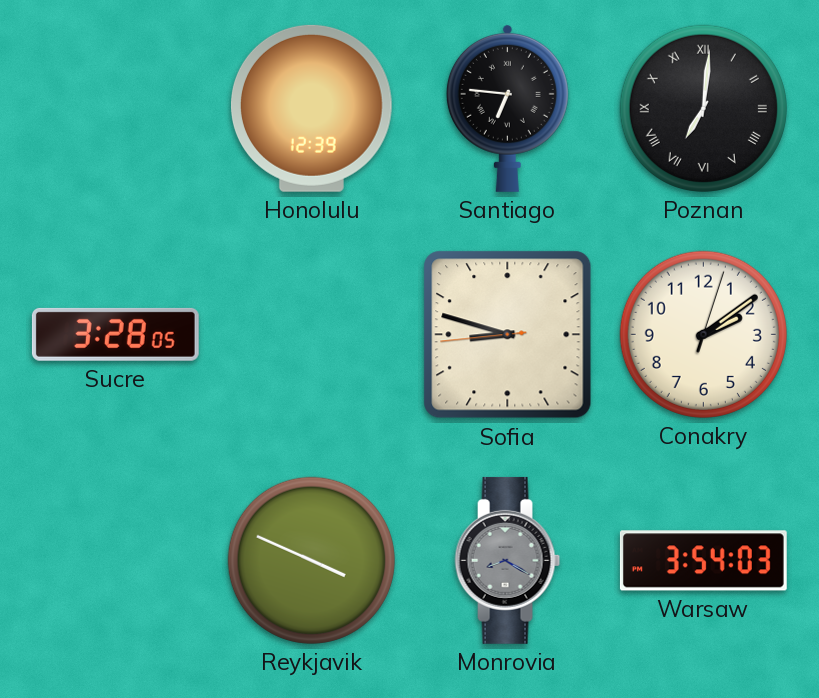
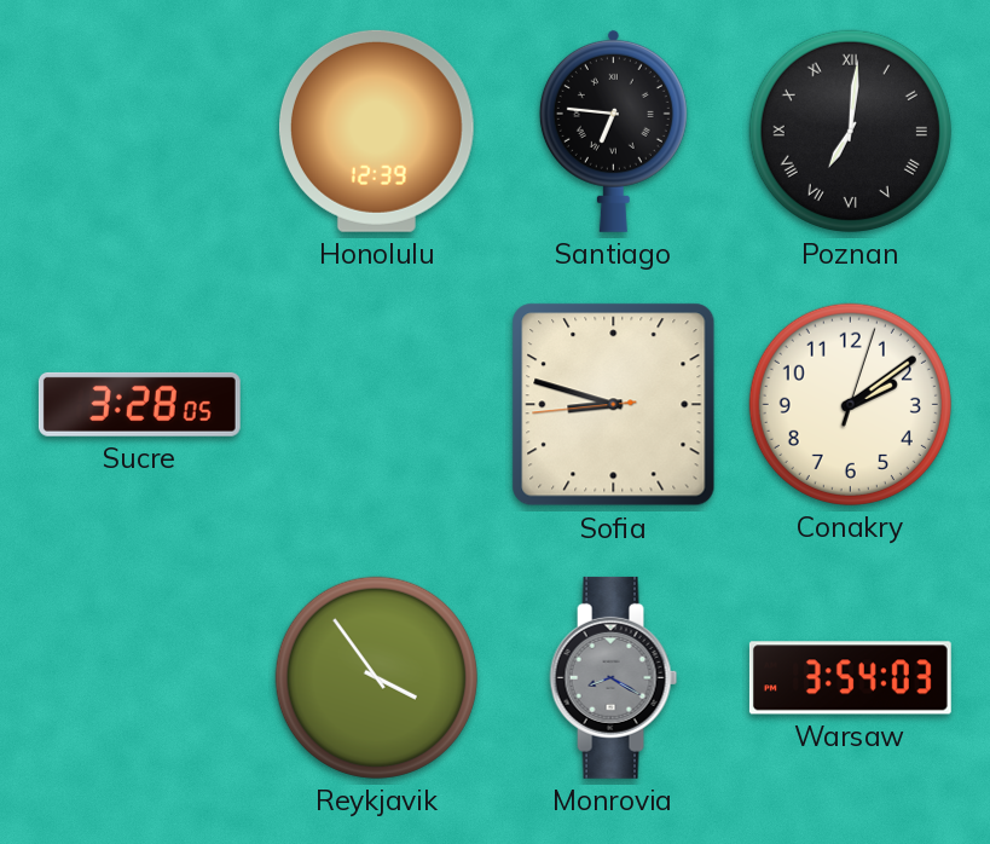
Reykjavik: 3:49 -> 3:54
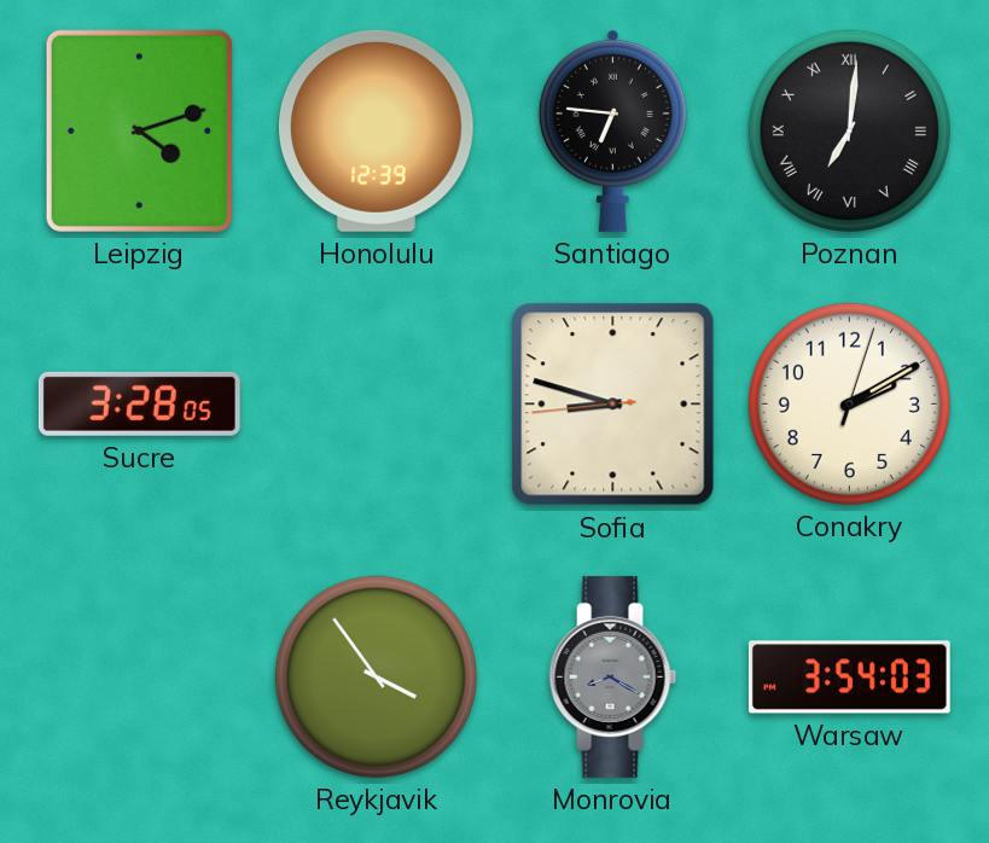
Leipzig: none -> 4:12
Conakry: 2:09 -> 2:10
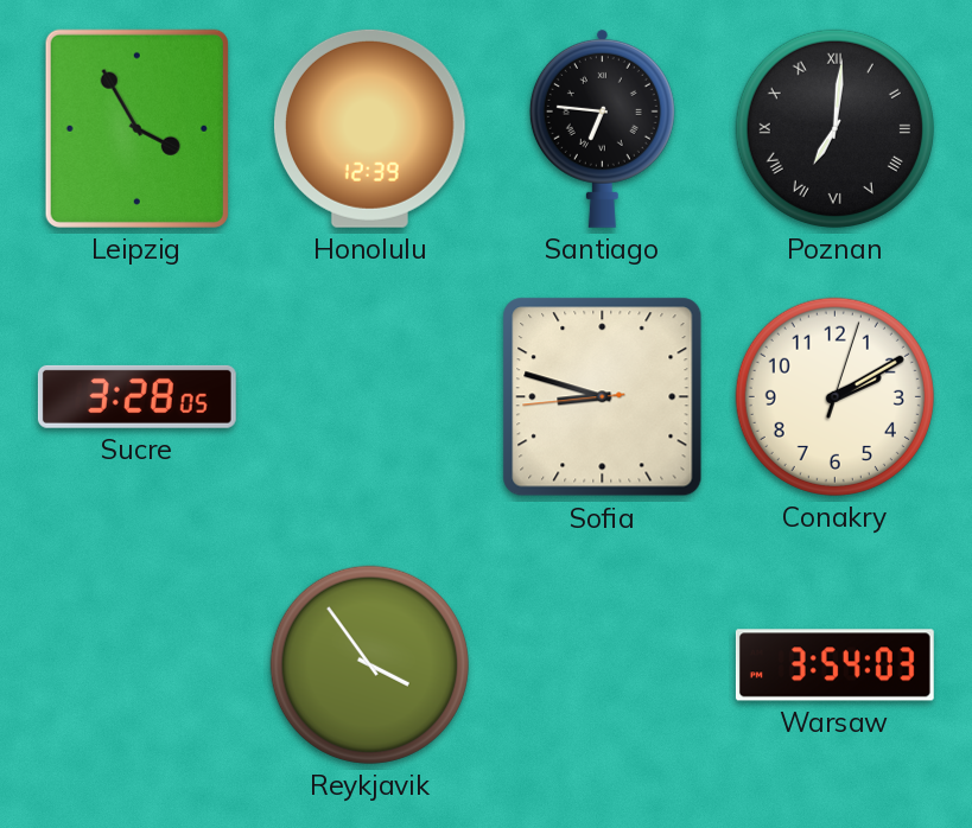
Leipzig: 4:12 -> 3:55
Monrovia: 8:20 -> none
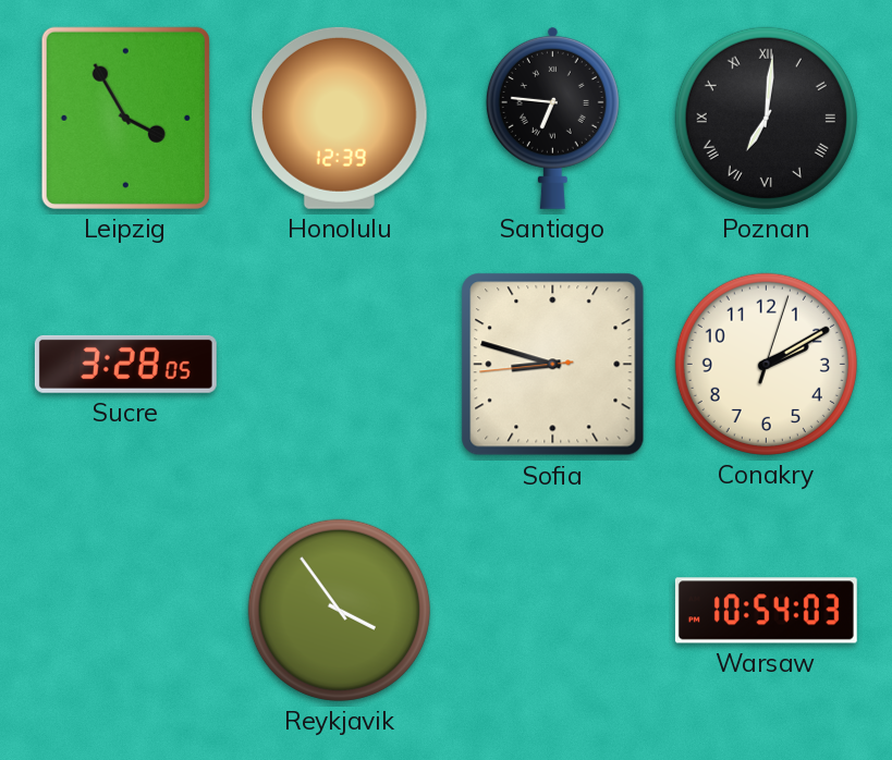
Warsaw: 3:54 -> 10:54
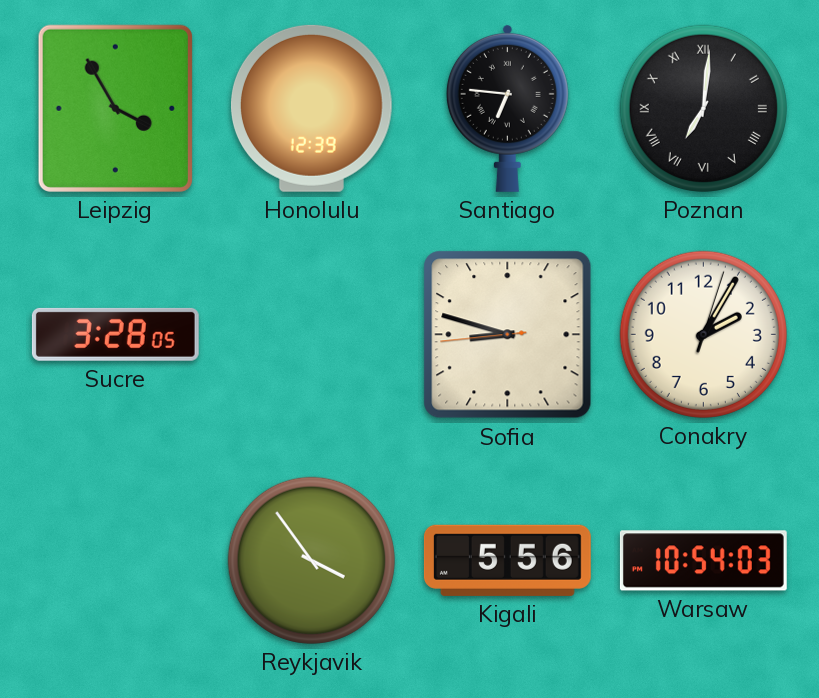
Conakry: 2:10 -> 2:05
Kigali: none -> 5:56
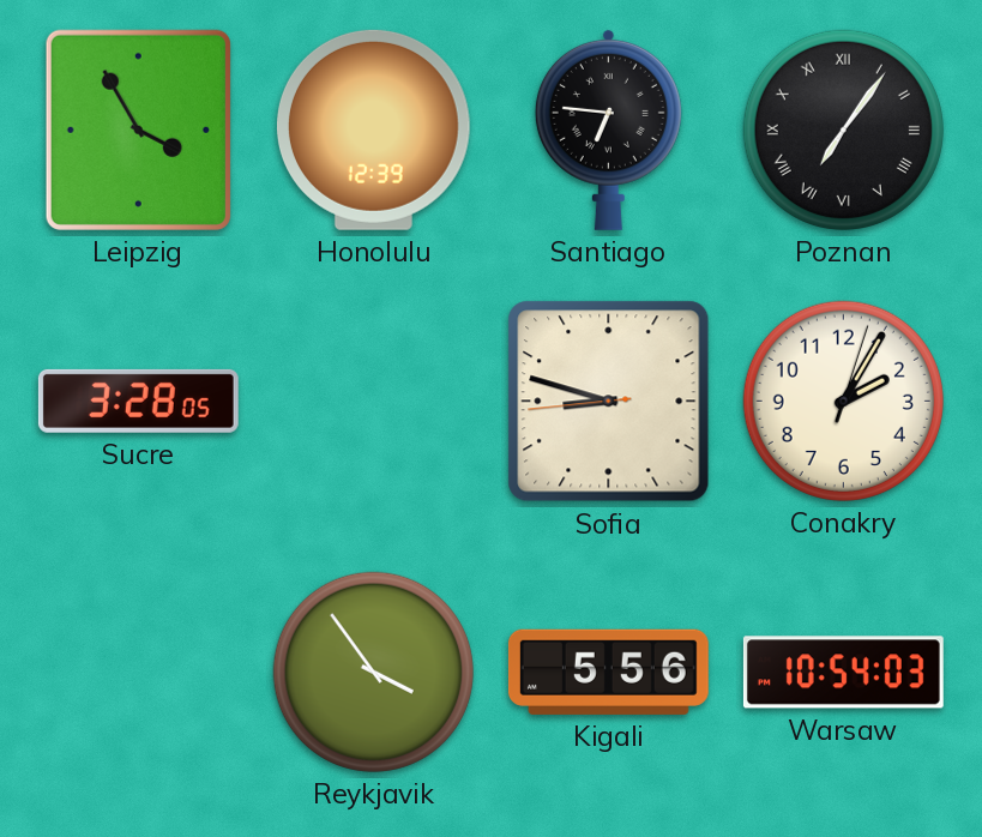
Poznan: 7:01 -> 7:06
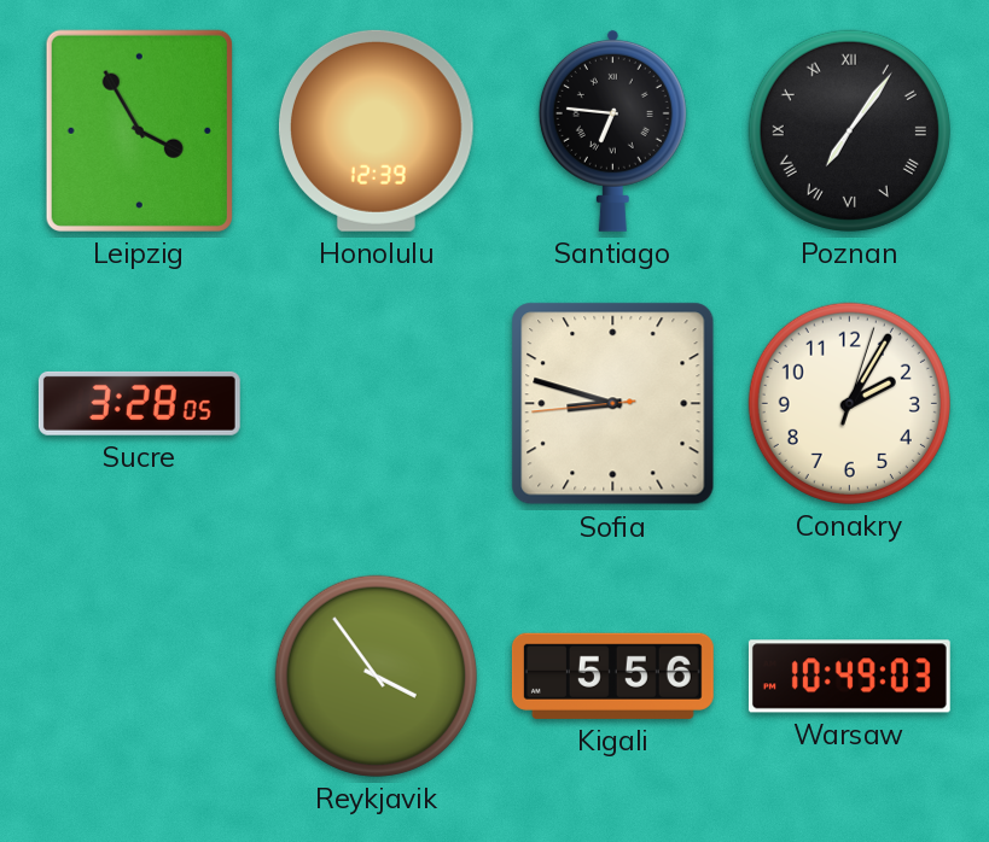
Warsaw: 10:54 -> 10:49
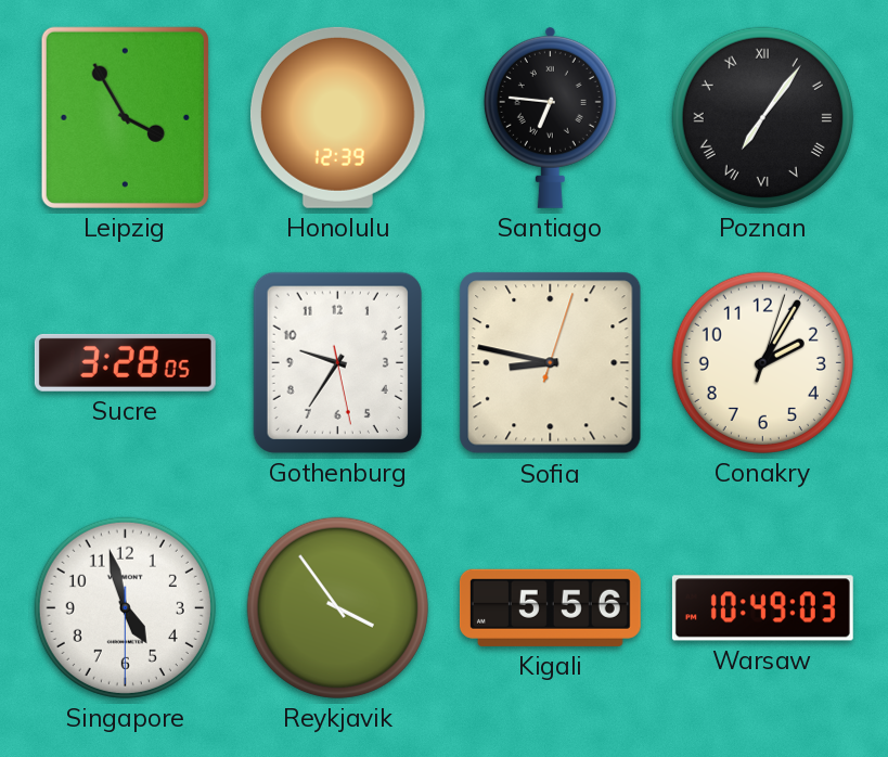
Gothenburg: none -> 9:35
Sofia: 8:47:44 -> 8:47:03
Singapore: none -> 4:57
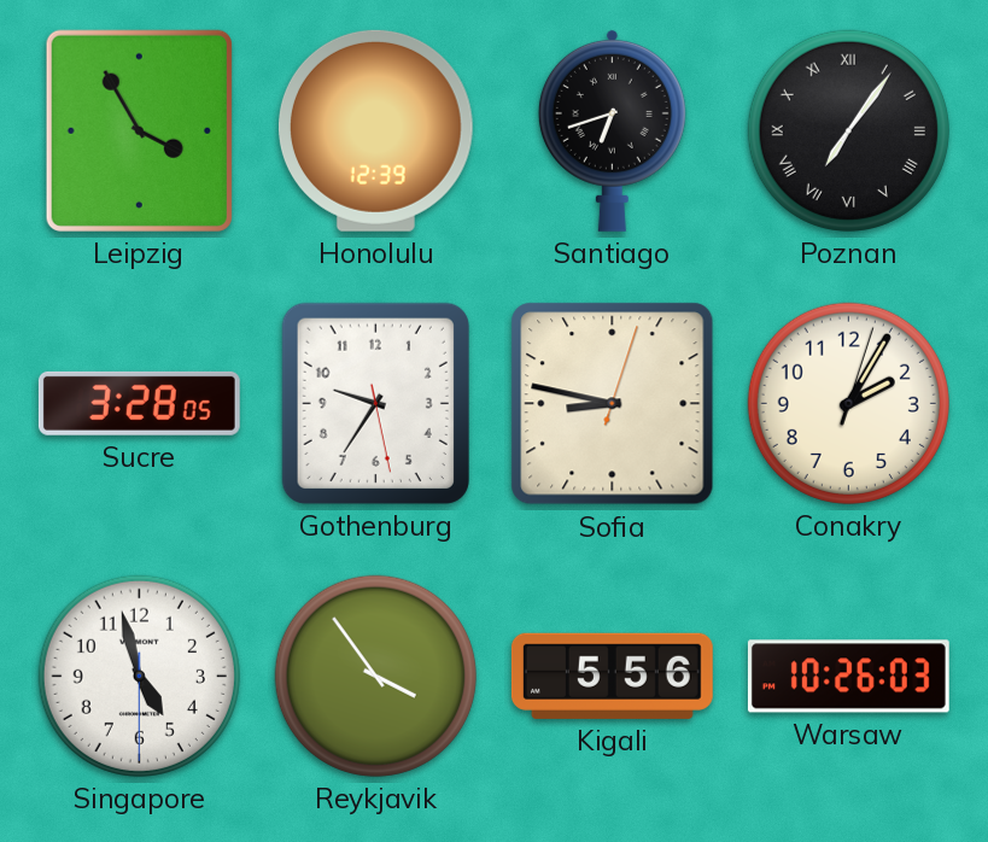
Santiago: 6:46 -> 6:42
Warsaw: 10:49 -> 10:26
